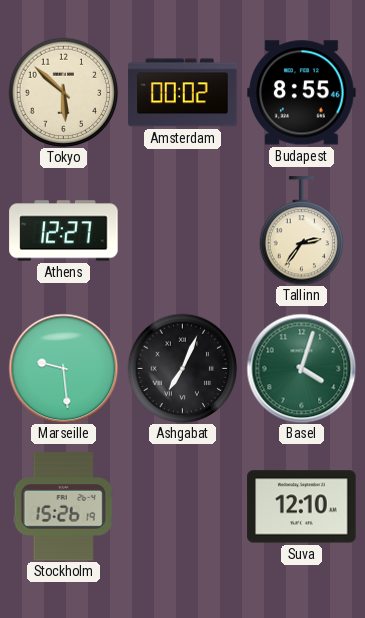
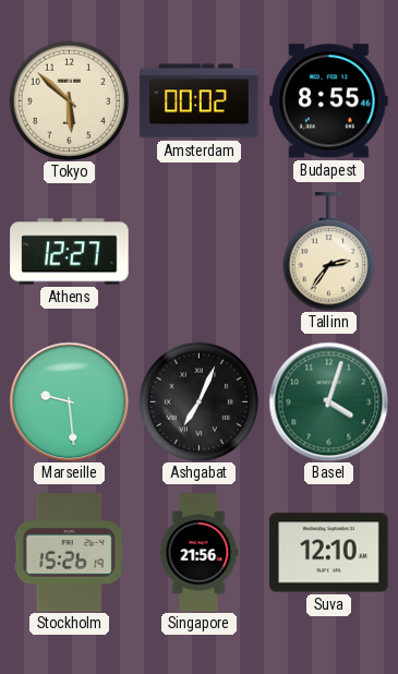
Singapore: none -> 21:56
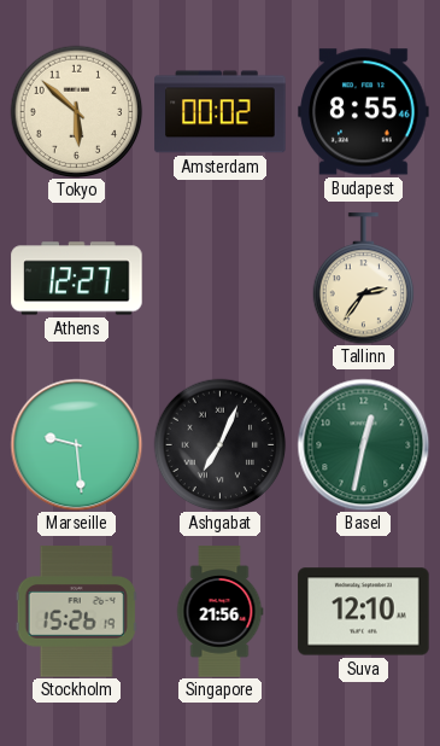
Basel: 4:03 -> 12:32
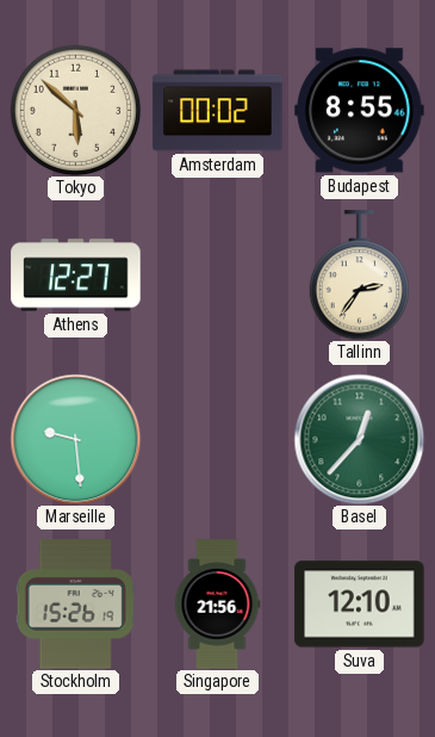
Ashgabat: 7:04 -> none
Basel: 12:32 -> 12:37
